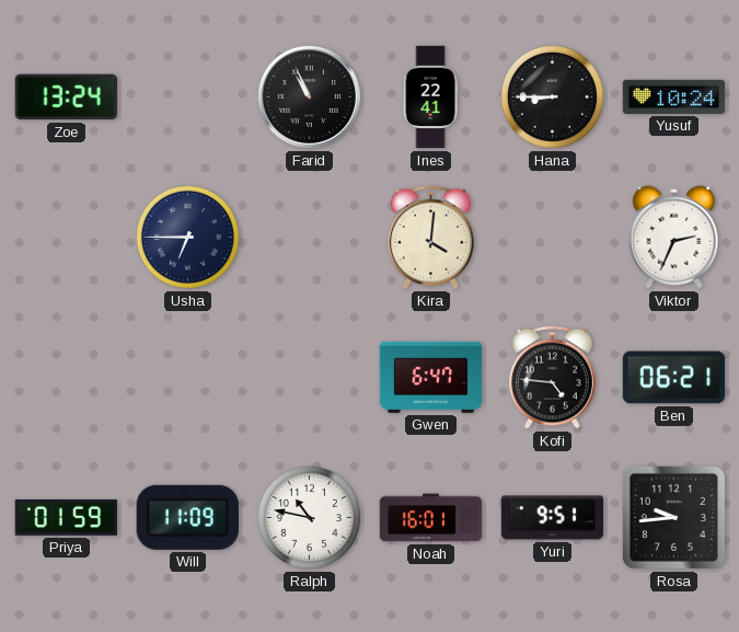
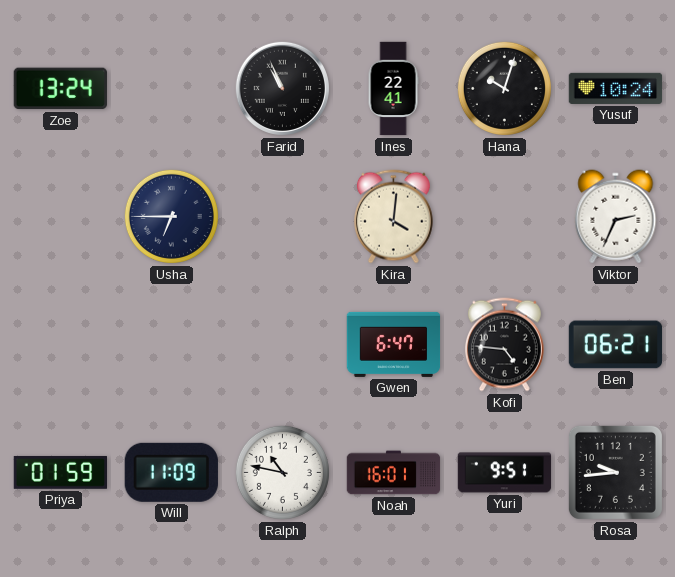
Hana: 8:45 -> 10:03
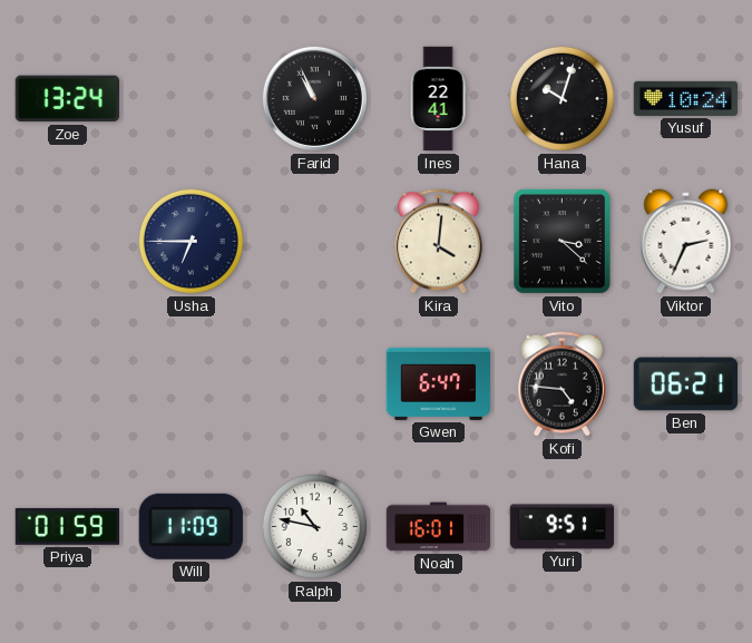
Vito: none -> 3:22
Rosa: 9:44 -> none
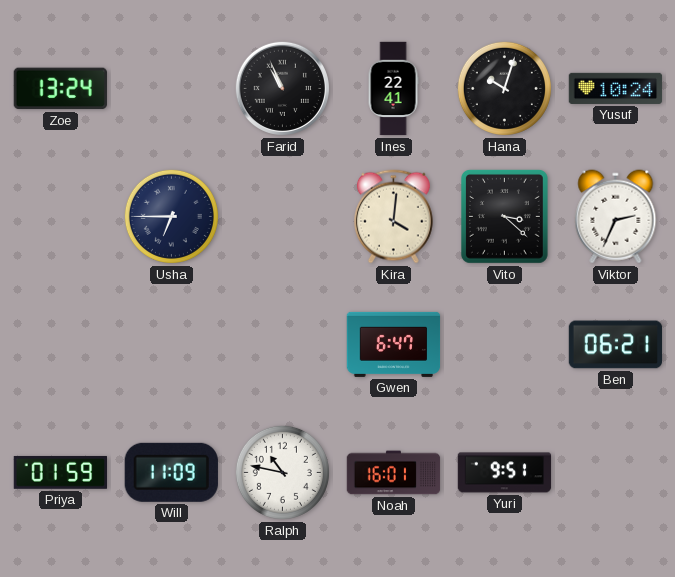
Kofi: 4:46 -> none
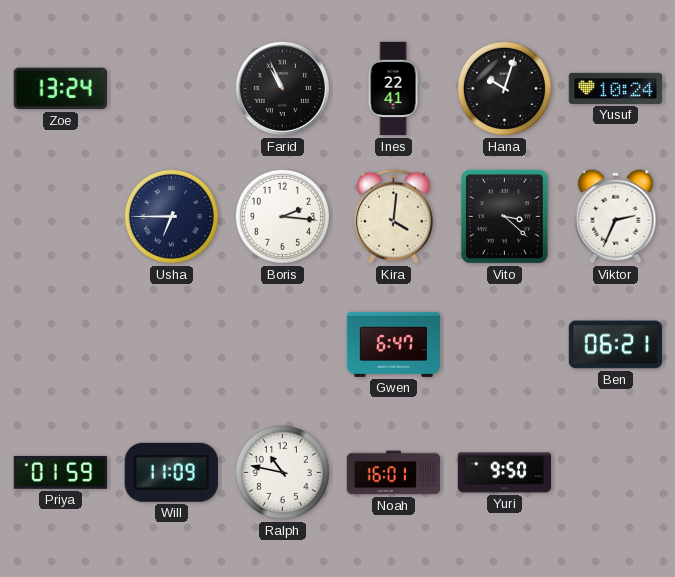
Boris: none -> 2:16
Yuri: 9:51 -> 9:50
